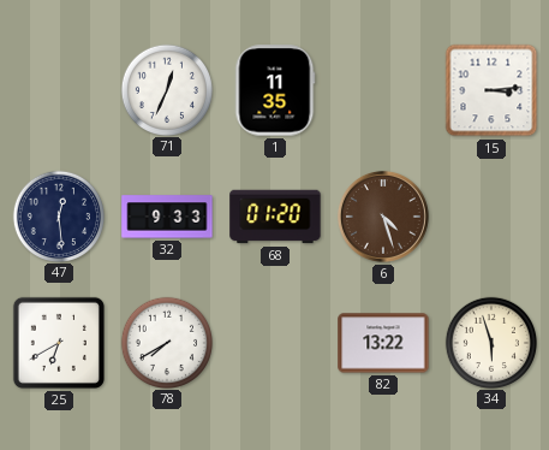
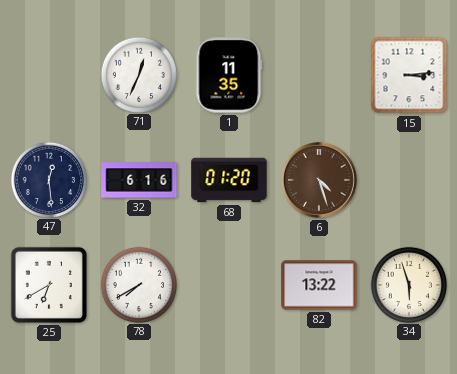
32: 9:33 -> 6:16
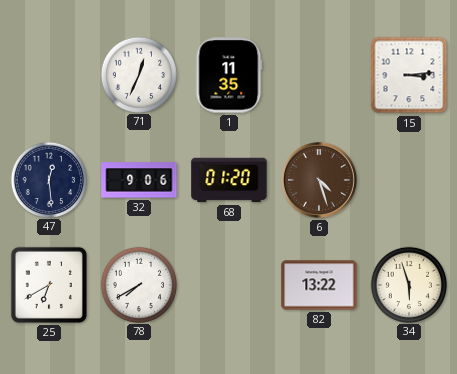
32: 6:16 -> 9:06
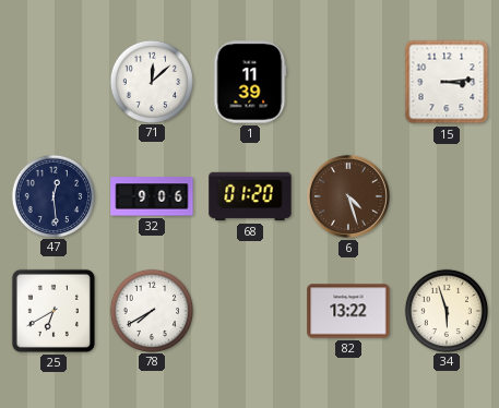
71: 12:34 -> 12:08
1: 11:35 -> 11:39
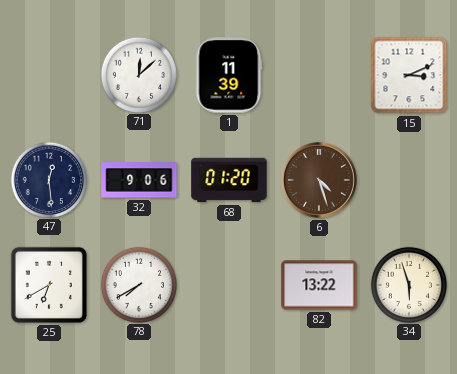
15: 3:14 -> 3:11
